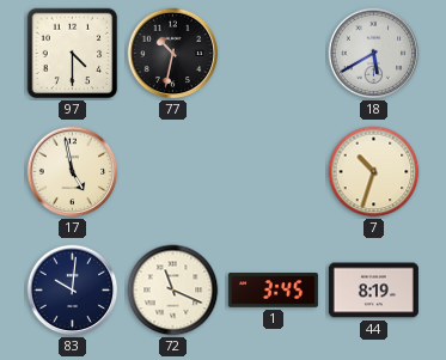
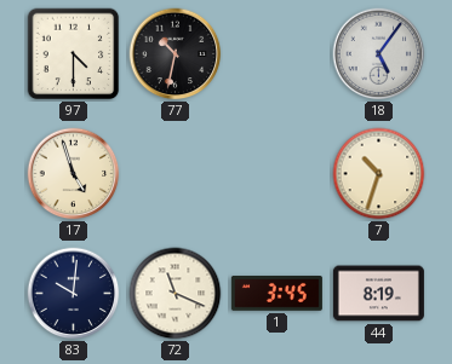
18: 5:40 -> 5:06
17: 4:58 -> 4:57
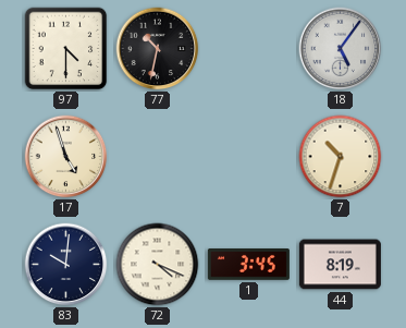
72: 11:19 -> 4:19
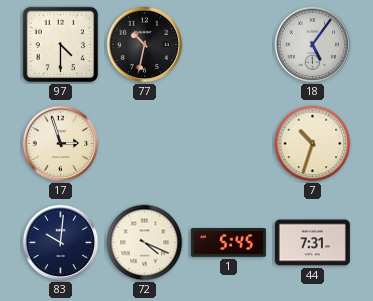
17: 4:57 -> 2:57
1: 3:45 -> 5:45
44: 8:19 -> 7:31
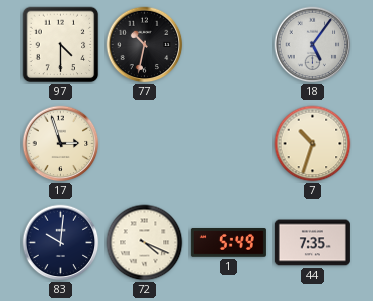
1: 5:45 -> 5:49
44: 7:31 -> 7:35
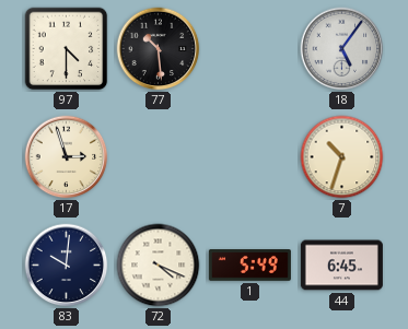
77: 10:32 -> 10:29
44: 7:35 -> 6:45
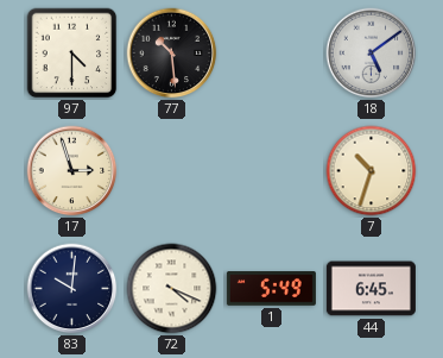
18: 5:06 -> 5:09
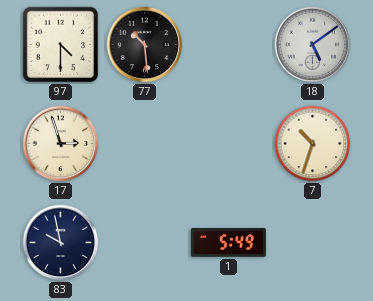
83: 10:01 -> 9:58
72: 4:19 -> none
44: 6:45 -> none
